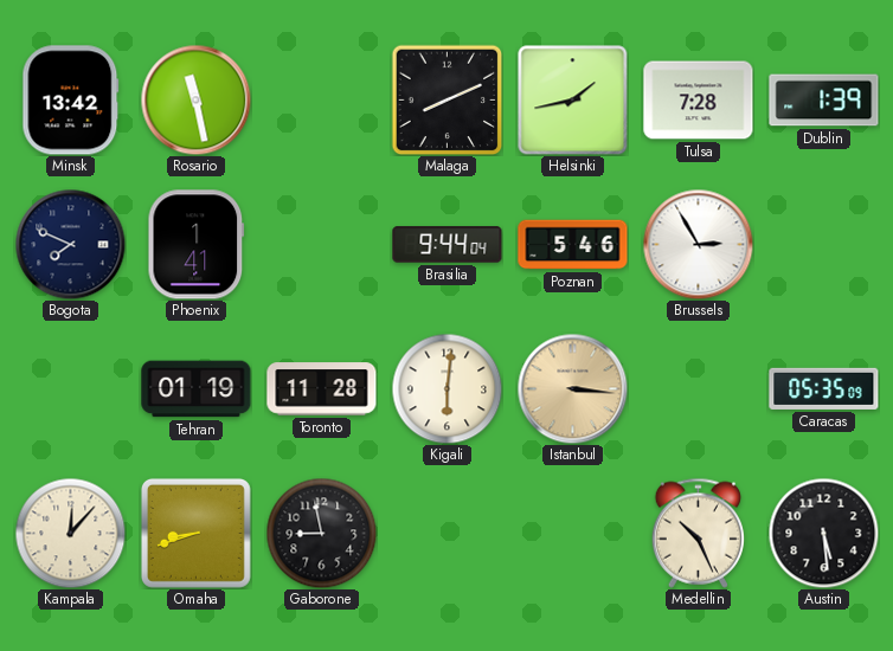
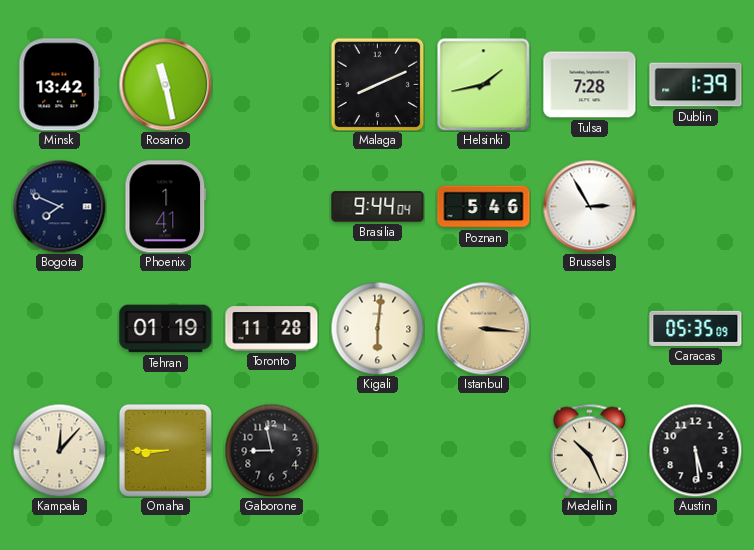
Omaha: 8:42 -> 8:45
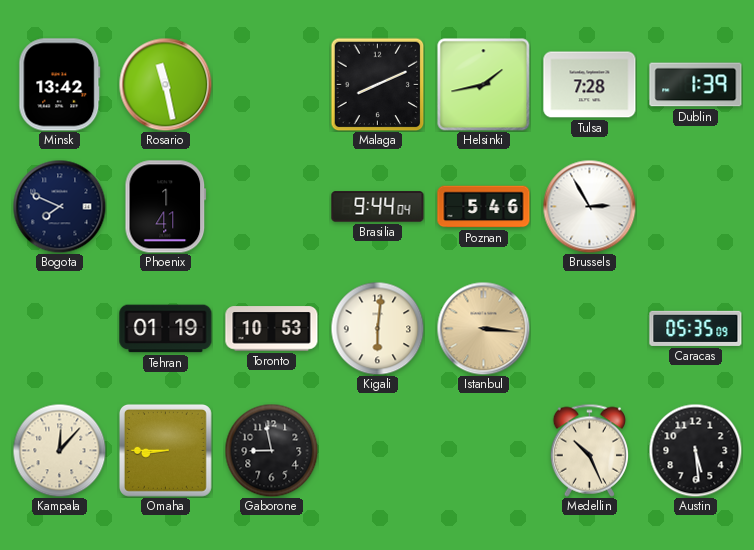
Toronto: 11:28 -> 10:53
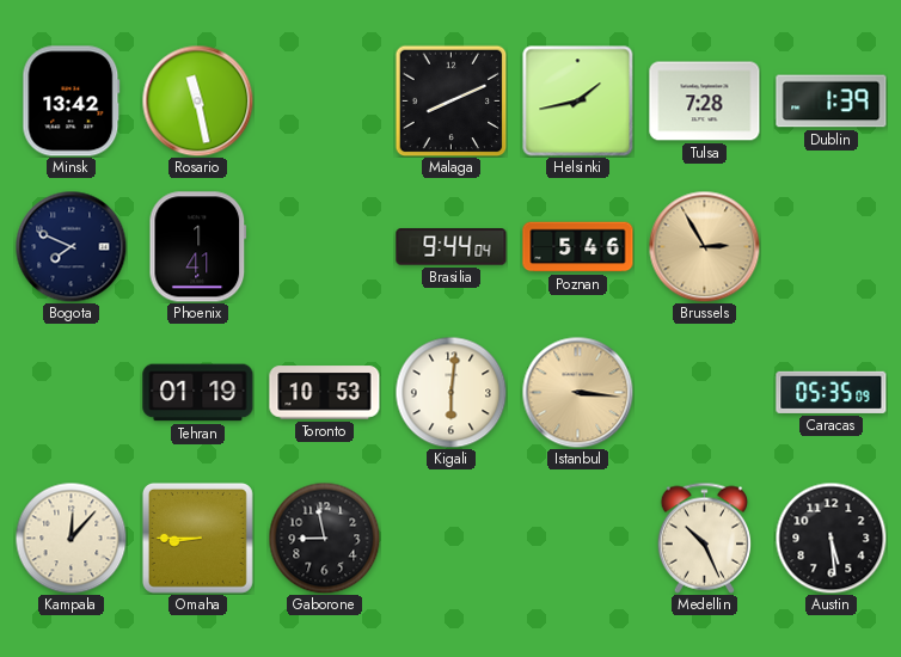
Brussels dial: white -> champagne
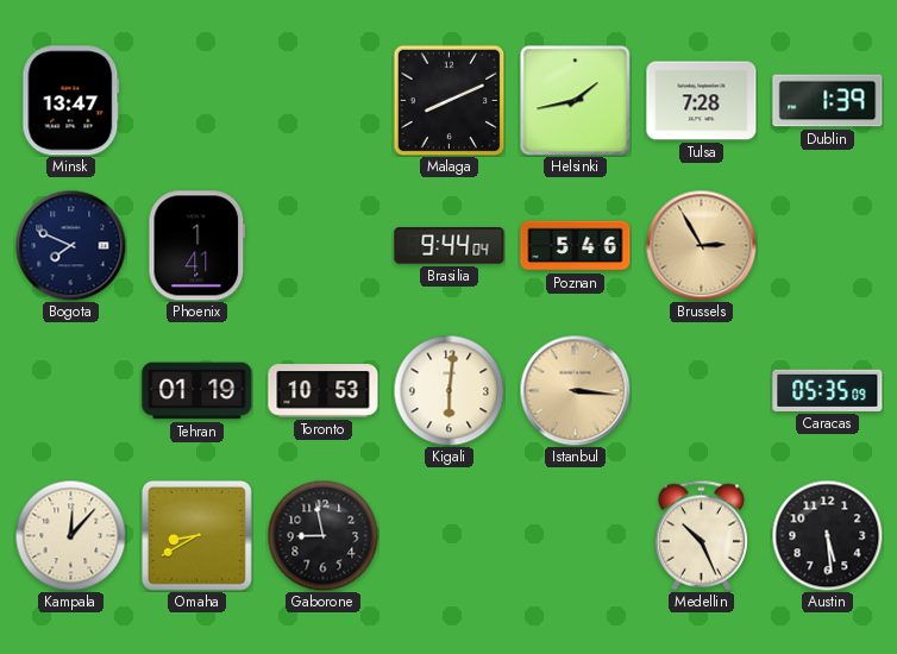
Minsk: 13:42 -> 13:47
Rosario: 11:28 -> none
Omaha: 8:45 -> 8:40
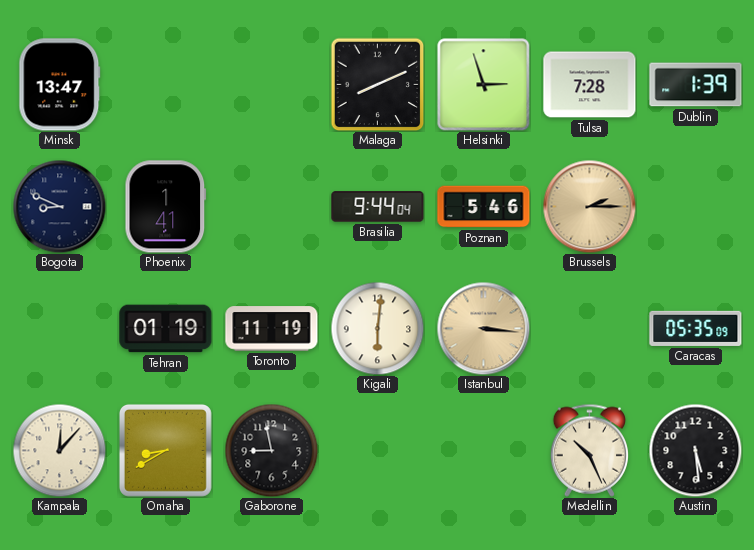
Helsinki: 1:43 -> 2:57
Bogota: 7:49 -> 8:49
Brussels: 2:55 -> 2:15
Toronto: 10:53 -> 11:19
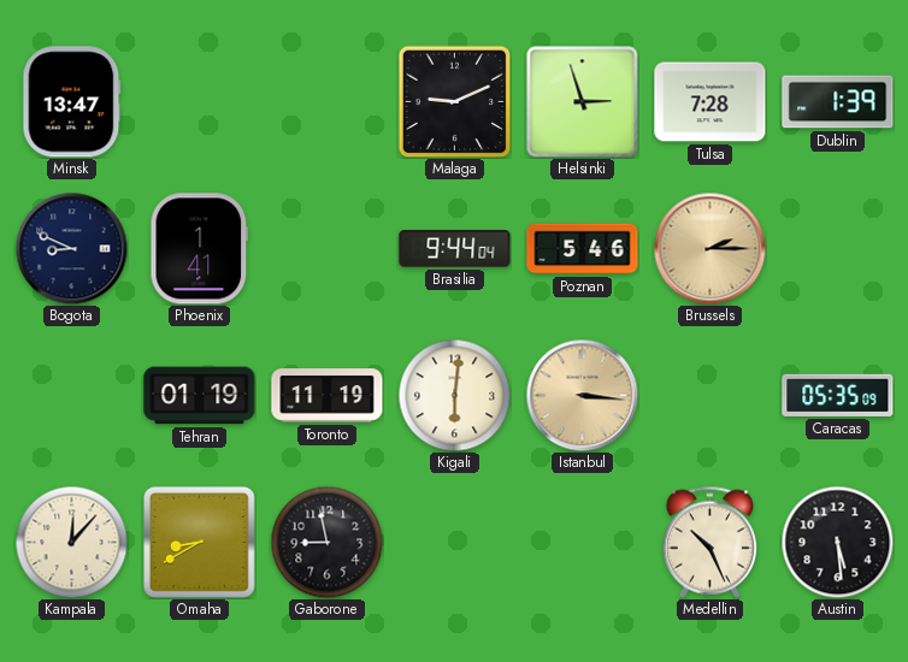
Malaga: 8:11 -> 9:11
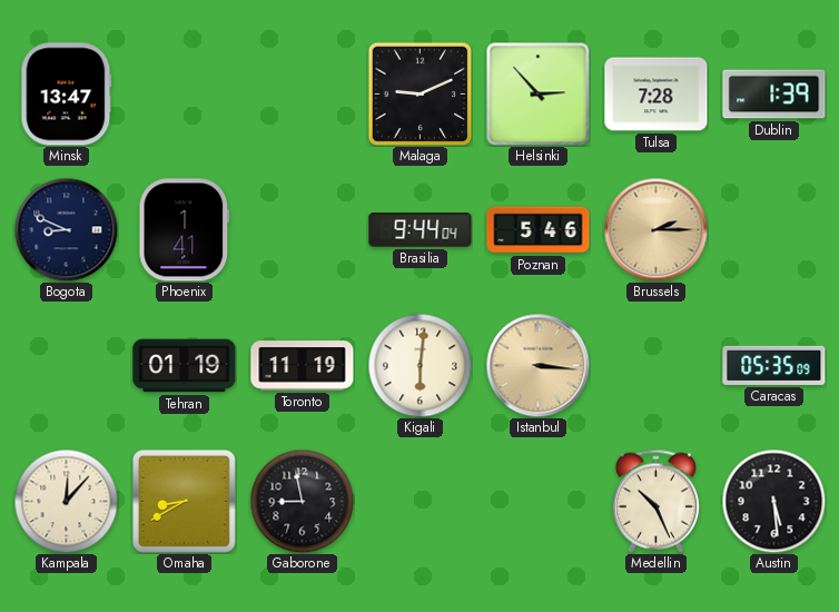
Helsinki: 2:57 -> 2:53
